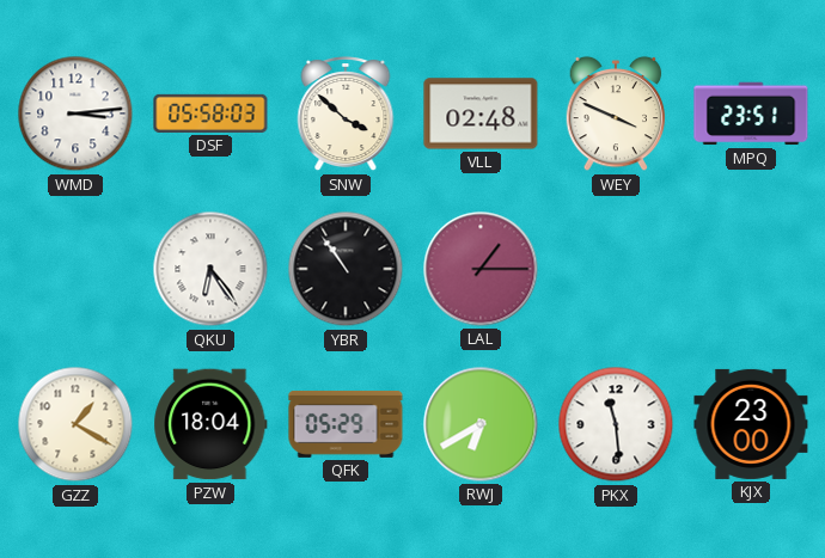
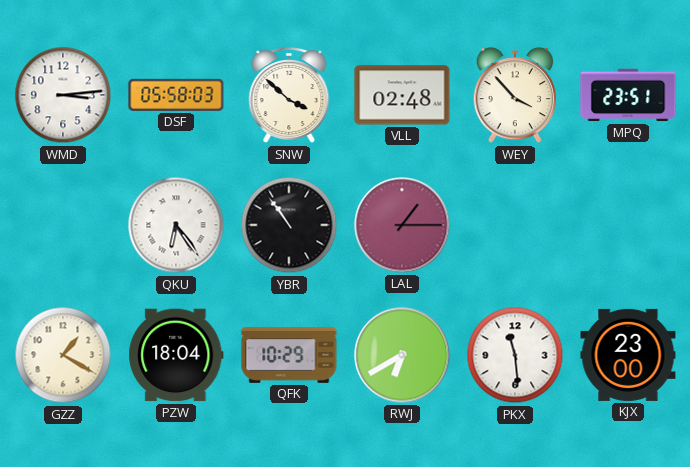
WEY: 3:49 -> 3:53
QFK: 05:29 -> 10:29
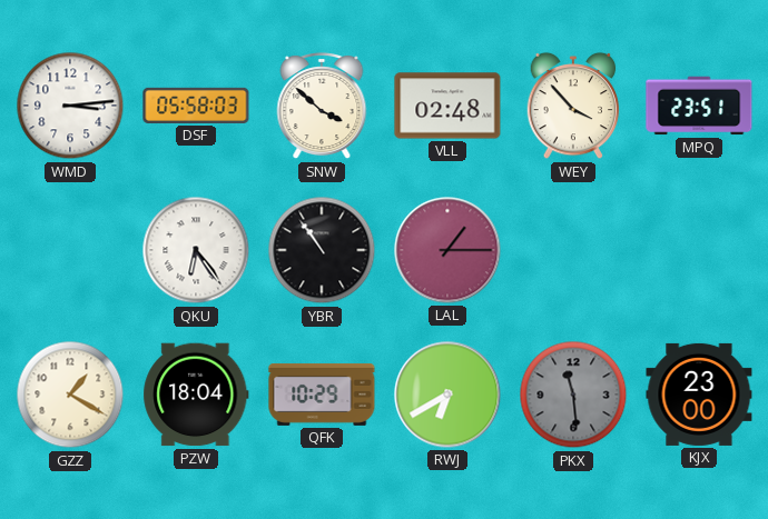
PKX dial: white -> grey
